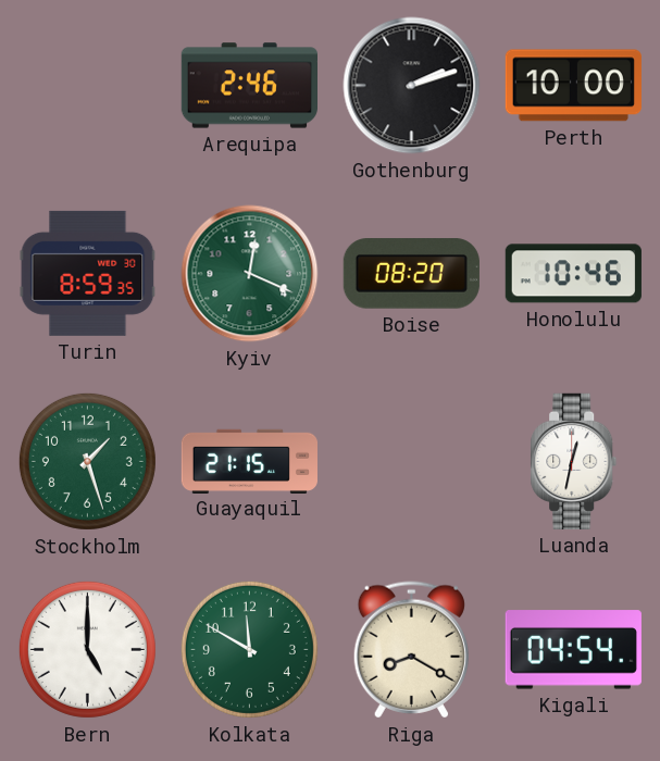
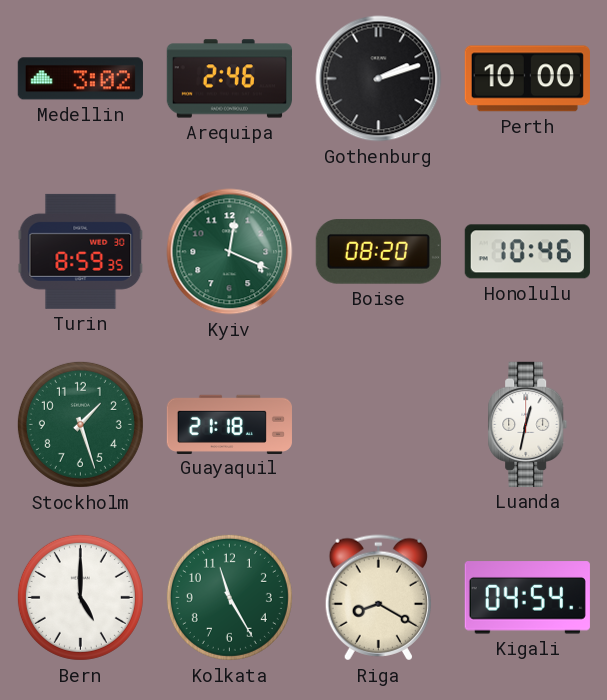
Medellin: none -> 3:02
Guayaquil: 21:15 -> 21:18
Kolkata: 11:50 -> 11:25
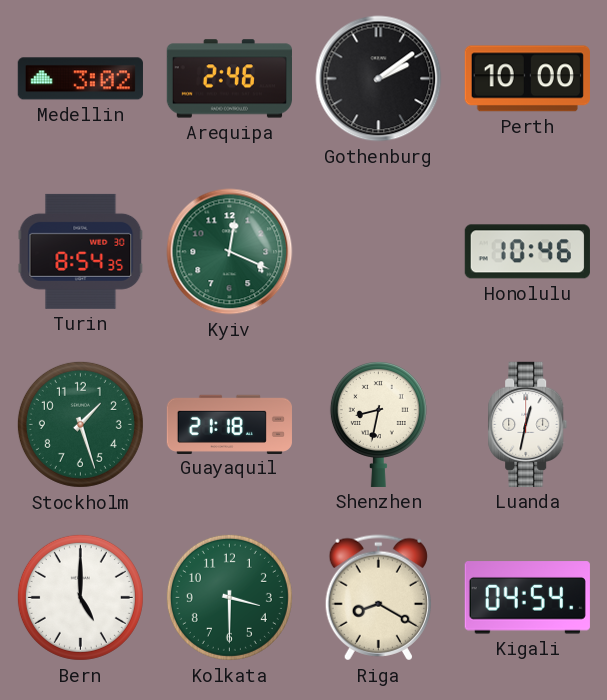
Gothenburg: 2:12 -> 2:09
Turin: 8:59 -> 8:54
Boise: 08:20 -> none
Shenzhen: none -> 8:32
Kolkata: 11:25 -> 3:30
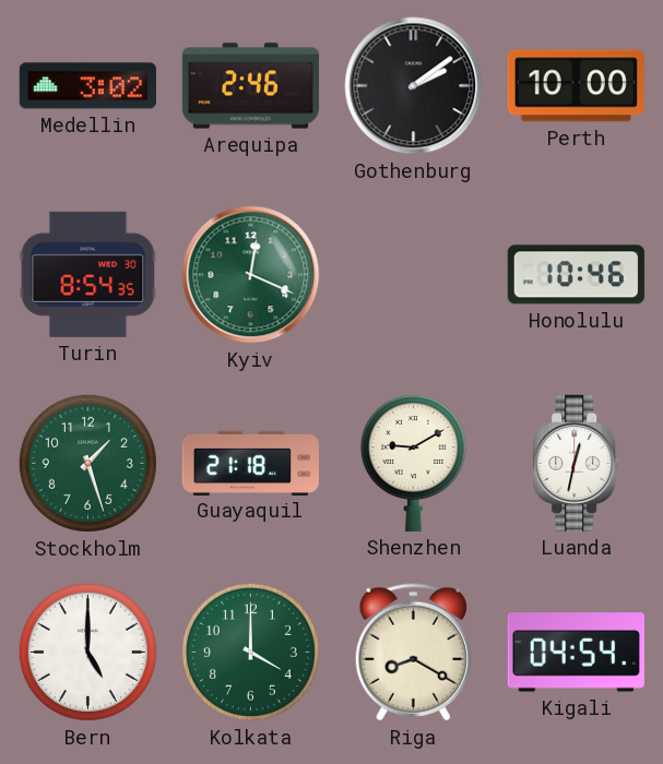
Shenzhen: 8:32 -> 9:10
Kolkata: 3:30 -> 4:00
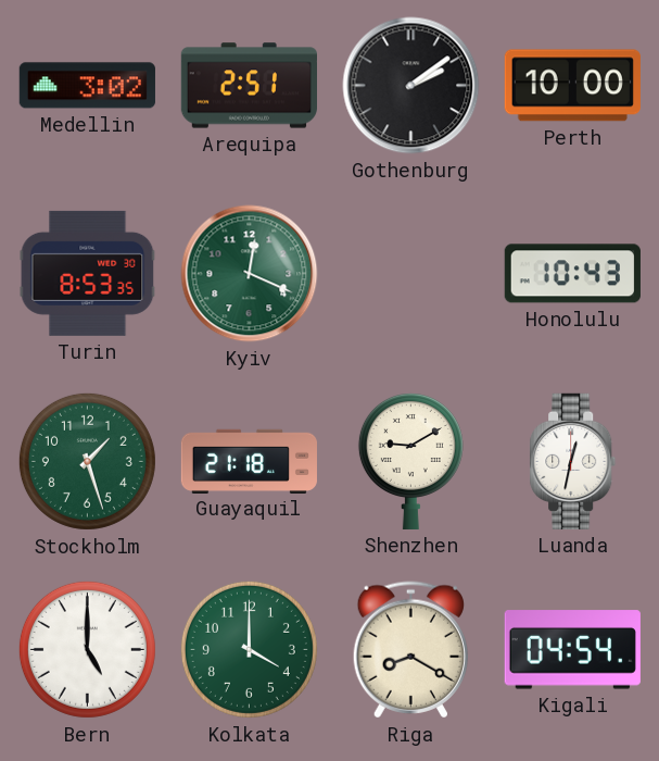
Arequipa: 2:46 -> 2:51
Turin: 8:54 -> 8:53
Honolulu: 10:46 -> 10:43
